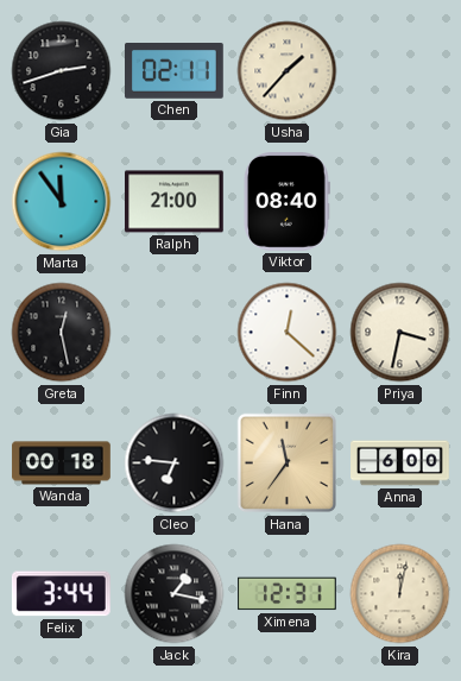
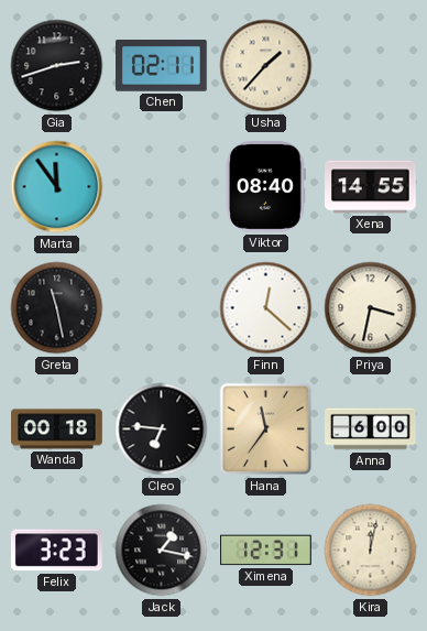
Ralph: 21:00 -> none
Xena: none -> 14:55
Greta: 12:28 -> 11:28
Felix: 3:44 -> 3:23
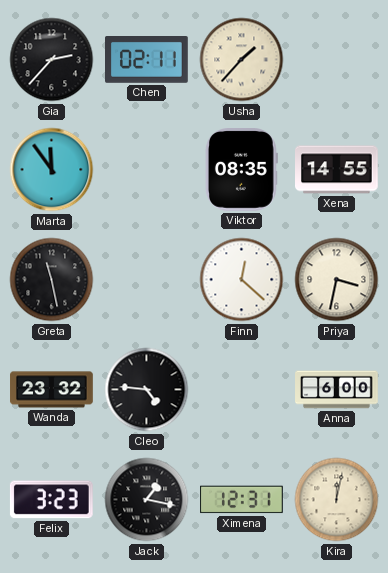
Gia: 2:42 -> 2:37
Viktor: 08:40 -> 08:35
Wanda: 00:18 -> 23:32
Cleo: 6:46 -> 4:46
Hana: 11:36 -> none
